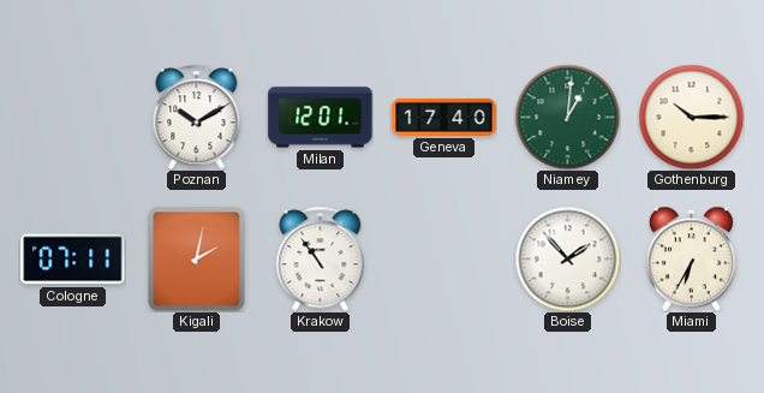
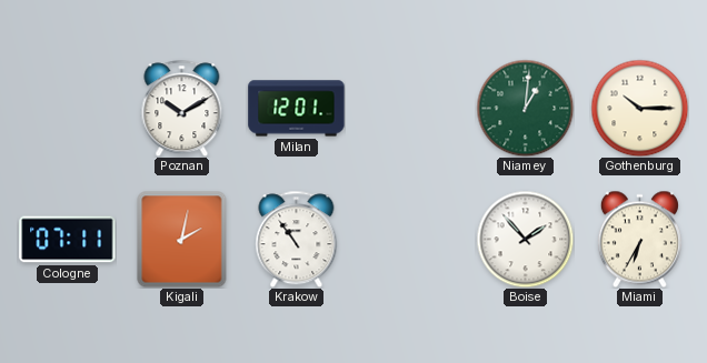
Geneva: 17:40 -> none
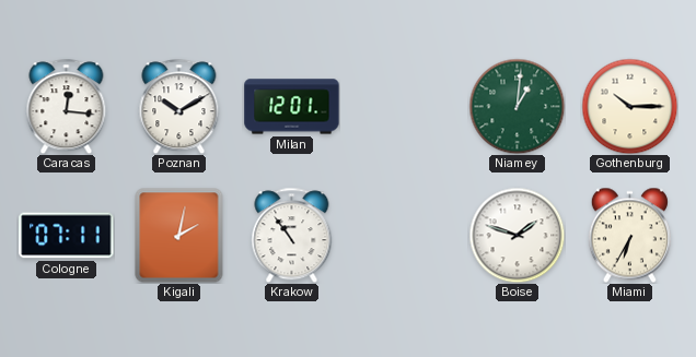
Caracas: none -> 12:16
Boise: 1:53 -> 1:48
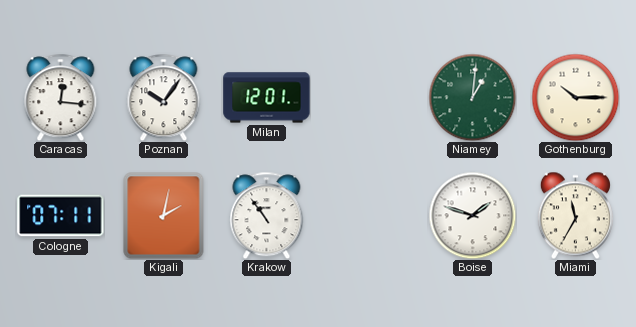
Poznan: 10:10 -> 10:06
Miami: 6:35 -> 11:35
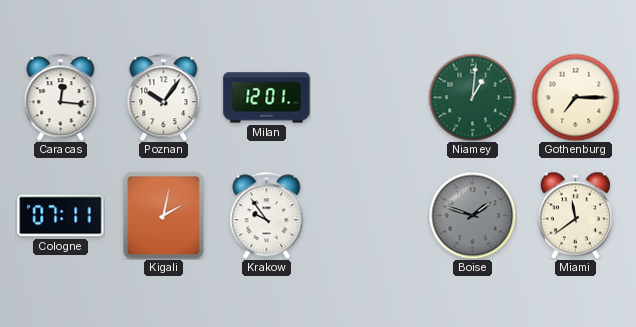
Gothenburg: 10:15 -> 7:15
Krakow: 10:54 -> 9:54
Boise dial: white -> grey
Miami: 11:35 -> 11:39
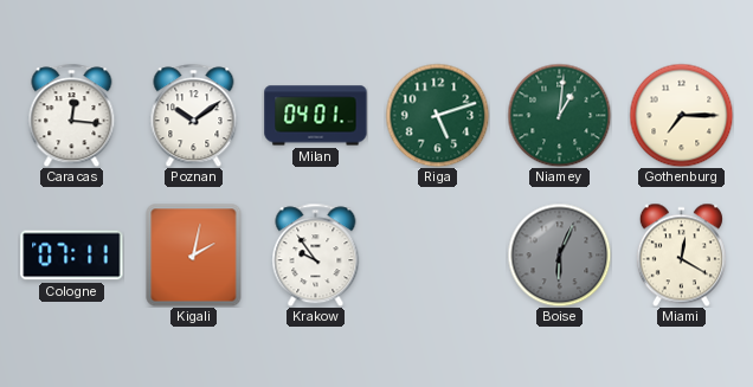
Poznan: 10:06 -> 10:09
Milan: 12:01 -> 04:01
Riga: none -> 5:12
Boise: 1:48 -> 6:04
Miami: 11:39 -> 12:20
